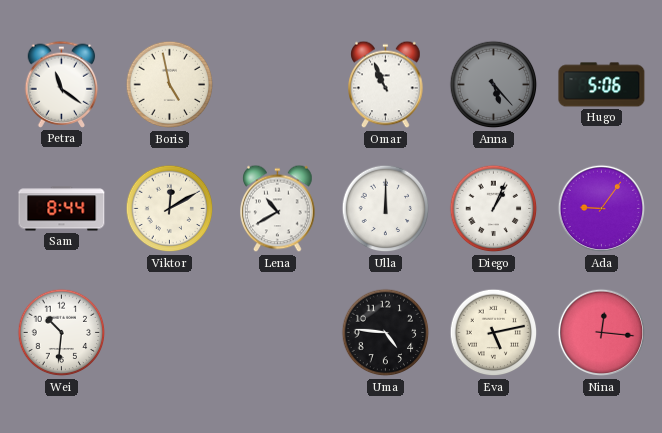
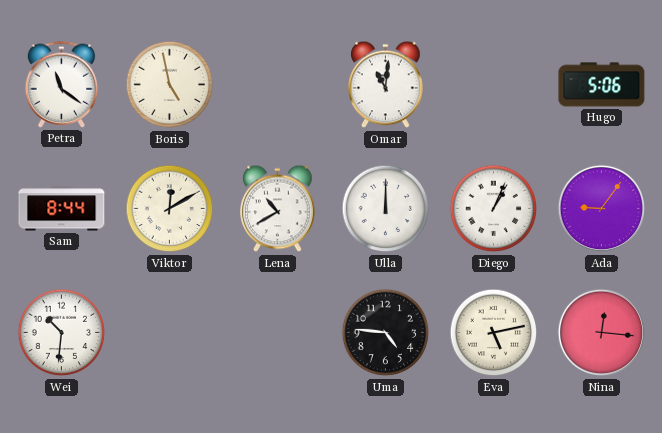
Omar: 10:56 -> 11:01
Anna: 5:23 -> none
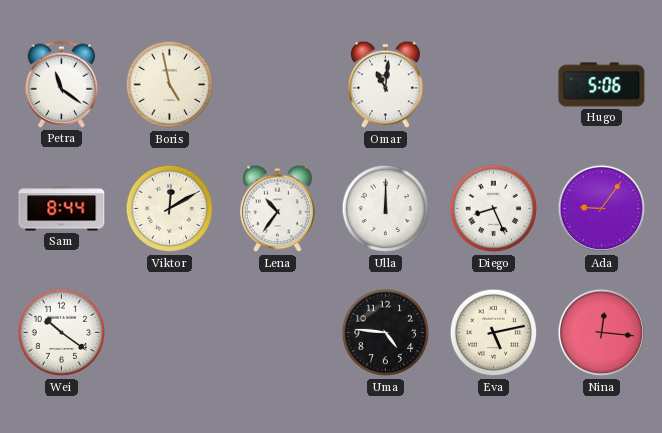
Lena: 10:40 -> 10:36
Diego: 1:04 -> 8:26
Wei: 10:31 -> 10:21
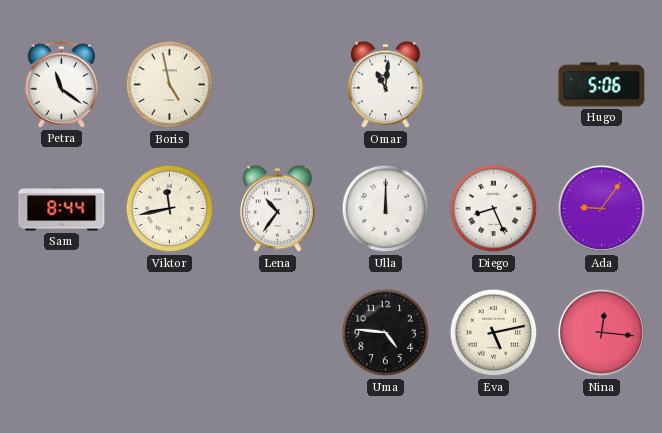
Viktor: 12:10 -> 11:43
Wei: 10:21 -> none
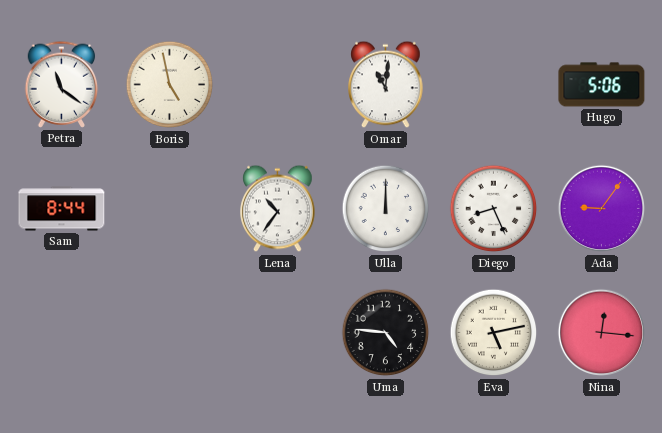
Viktor: 11:43 -> none
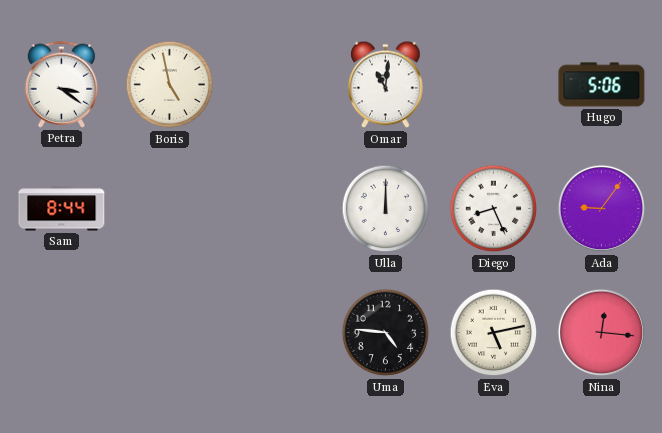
Petra: 11:21 -> 3:21
Lena: 10:36 -> none
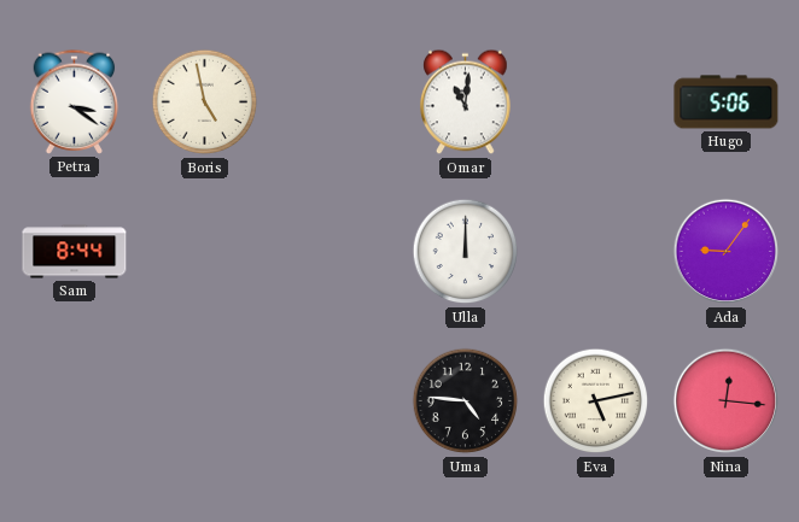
Diego: 8:26 -> none
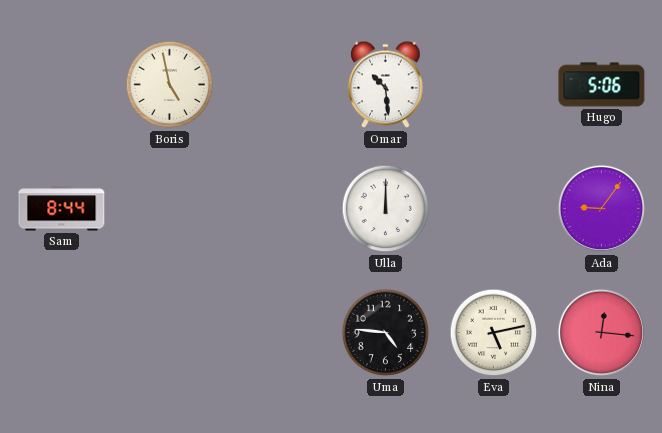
Petra: 3:21 -> none
Omar: 11:01 -> 10:29
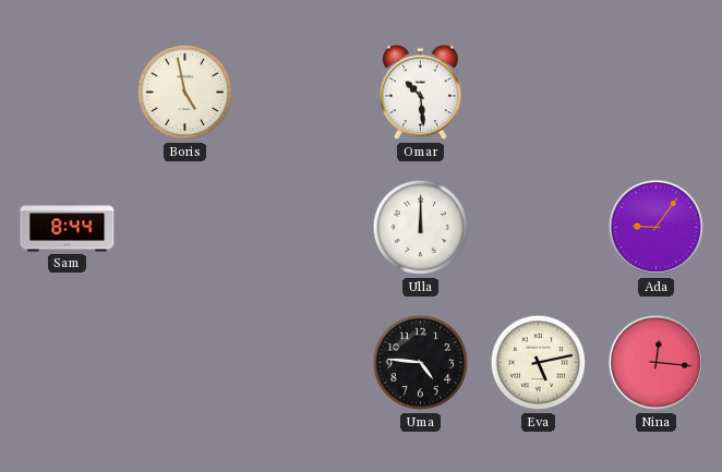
Hugo: 5:06 -> none
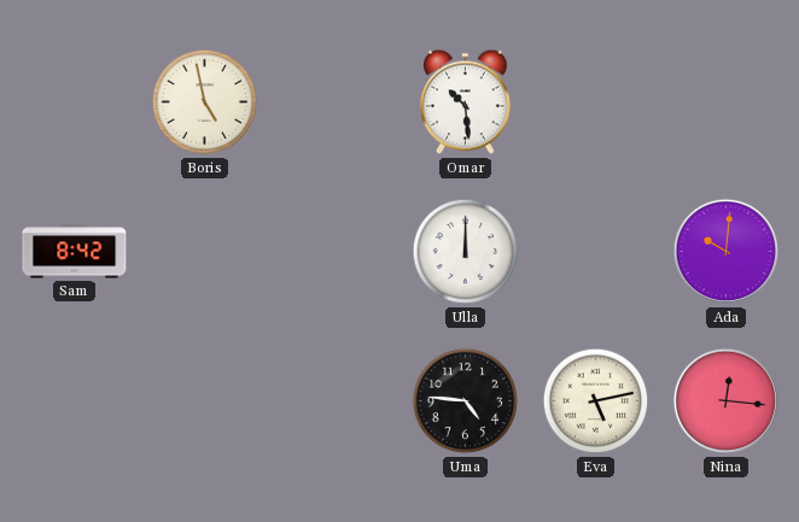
Sam: 8:44 -> 8:42
Ada: 9:06 -> 10:01
